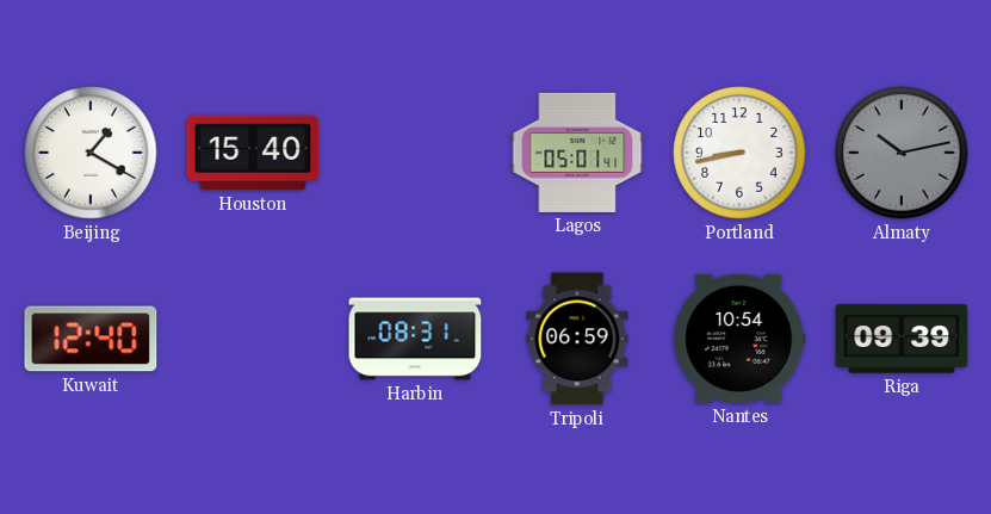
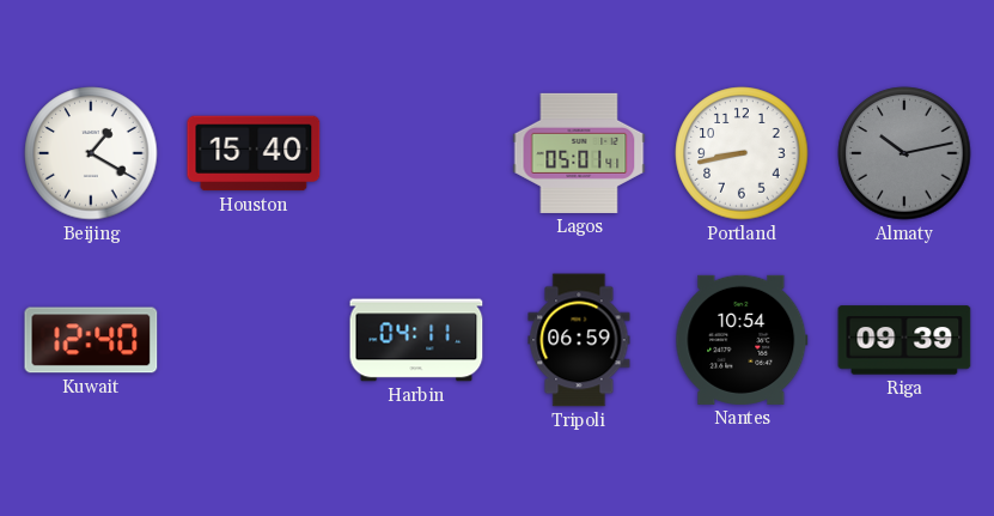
Harbin: 08:31 -> 04:11
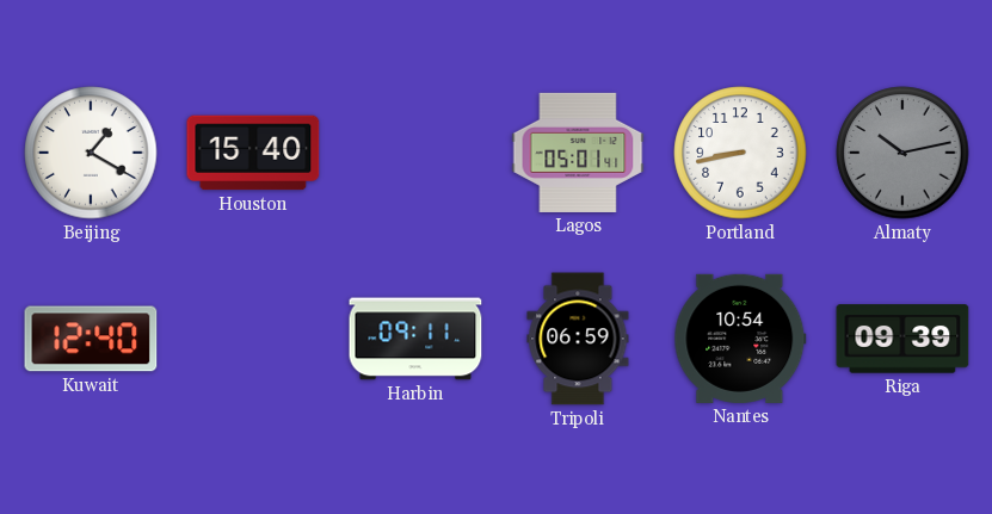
Harbin: 04:11 -> 09:11
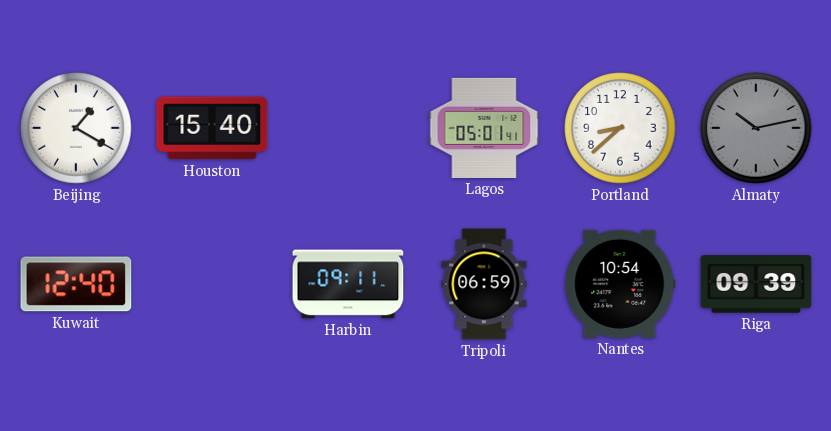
Portland: 8:43 -> 8:38
